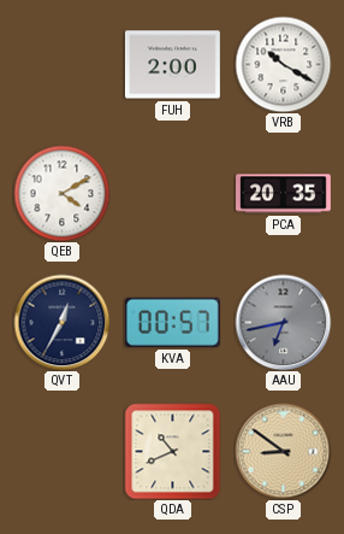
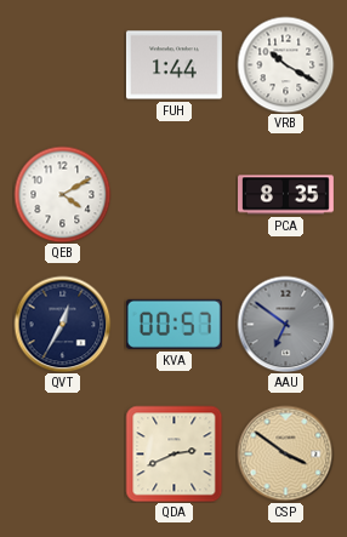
FUH: 2:00 -> 1:44
PCA: 20:35 -> 8:35
AAU: 6:43 -> 6:51
QDA: 10:41 -> 2:41
CSP: 8:51 -> 3:51
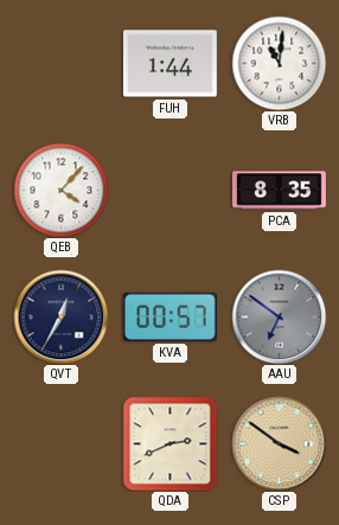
VRB: 10:20 -> 11:01
QEB: 4:10 -> 4:07
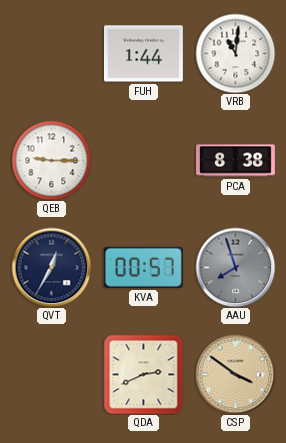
QEB: 4:07 -> 9:15
PCA: 8:35 -> 8:38
AAU: 6:51 -> 7:57
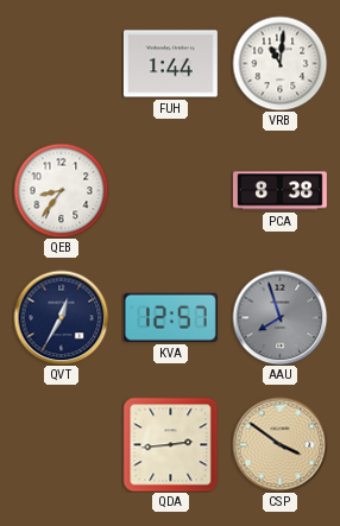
QEB: 9:15 -> 8:36
KVA: 00:57 -> 12:57
QDA: 2:41 -> 2:44
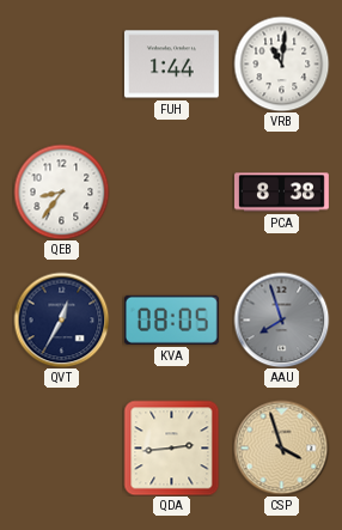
KVA: 12:57 -> 08:05
CSP: 3:51 -> 3:57
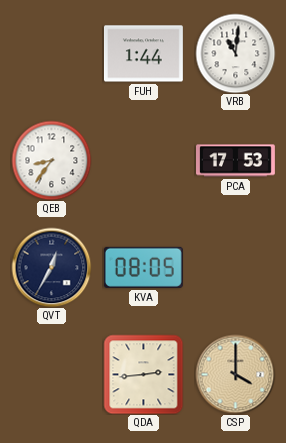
PCA: 8:38 -> 17:53
AAU: 7:57 -> none
CSP: 3:57 -> 4:00
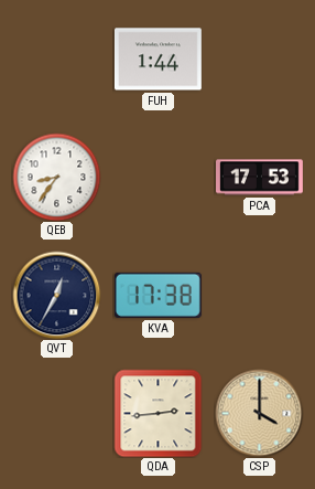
VRB: 11:01 -> none
KVA: 08:05 -> 17:38
